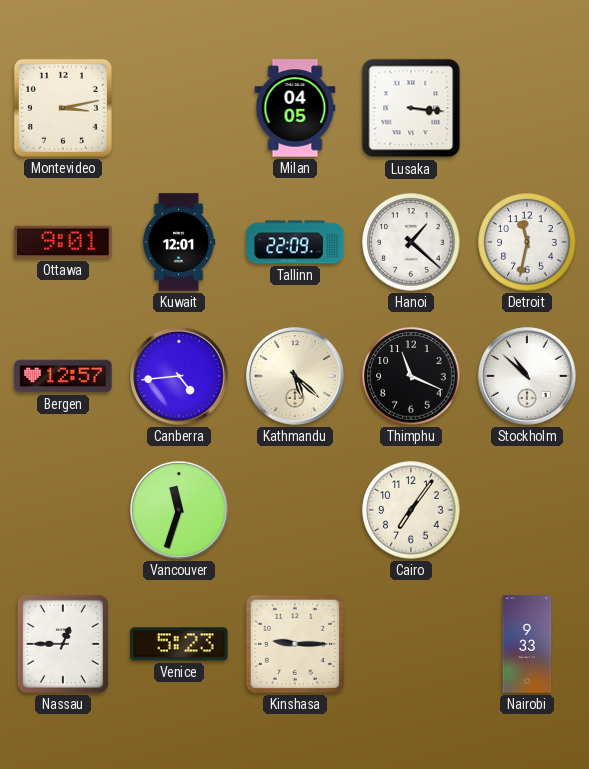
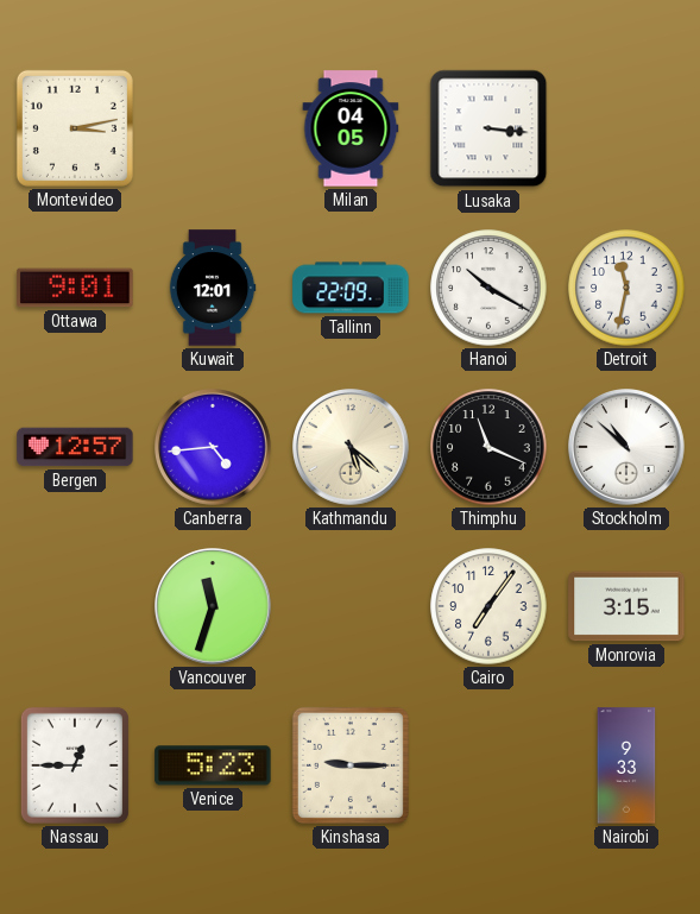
Hanoi: 1:22 -> 10:20
Monrovia: none -> 3:15
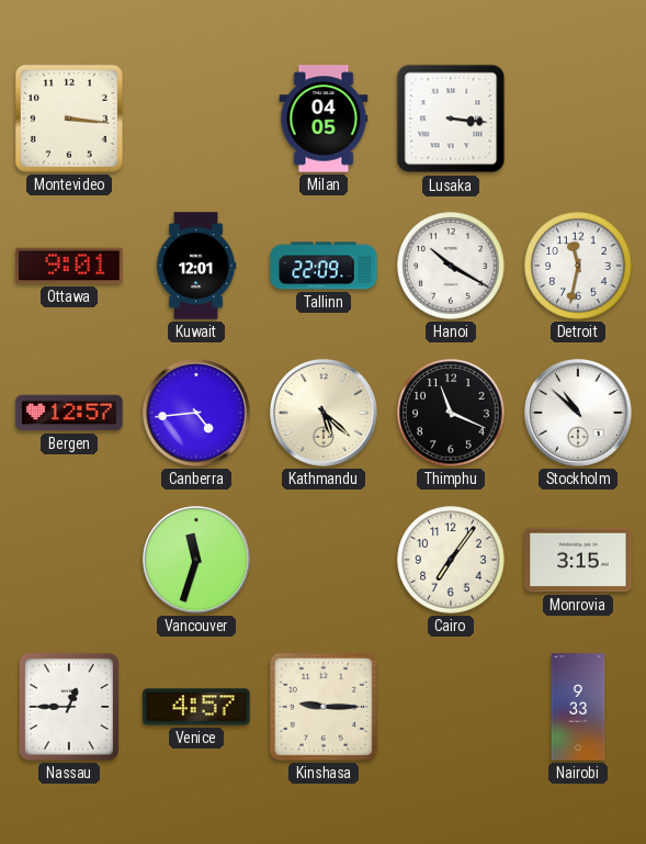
Montevideo: 3:13 -> 3:16
Venice: 5:23 -> 4:57
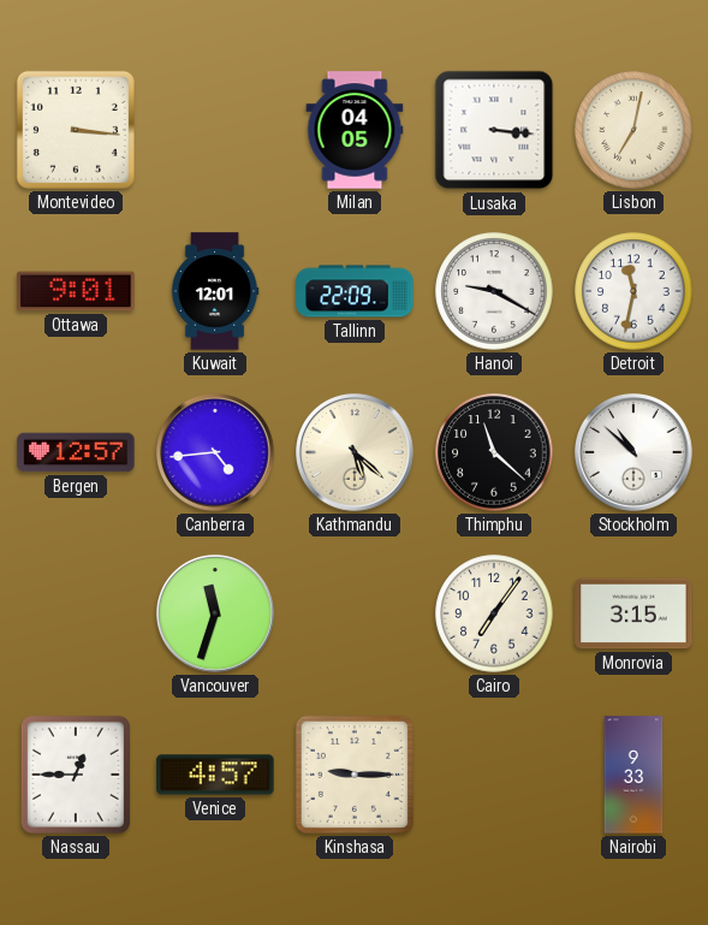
Lisbon: none -> 7:02
Hanoi: 10:20 -> 9:20
Thimphu: 11:19 -> 11:22
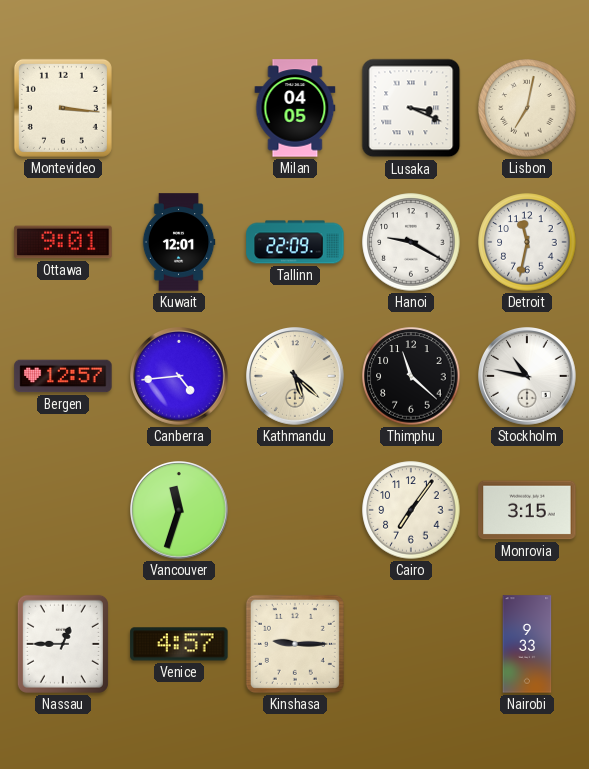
Lusaka: 3:16 -> 3:19
Stockholm: 10:52 -> 10:47
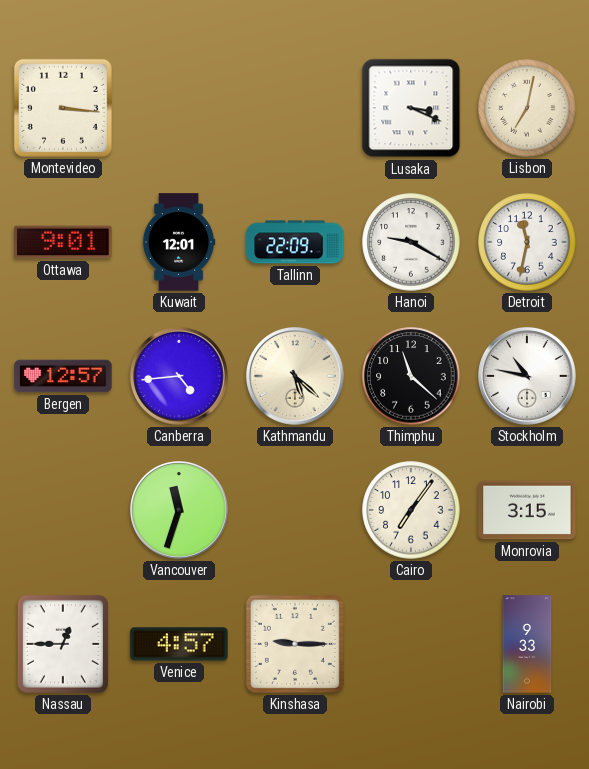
Milan: 04:05 -> none
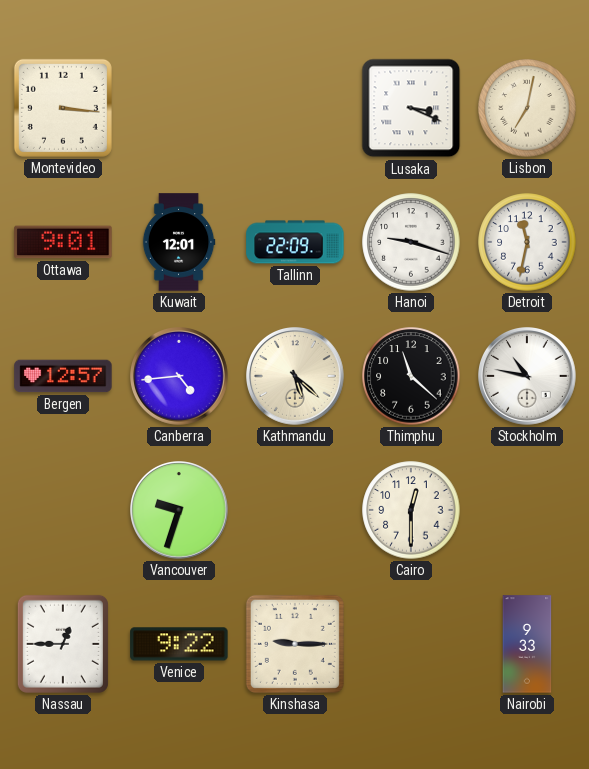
Hanoi: 9:20 -> 9:18
Vancouver: 11:33 -> 9:33
Cairo: 7:06 -> 12:30
Monrovia: 3:15 -> none
Venice: 4:57 -> 9:22
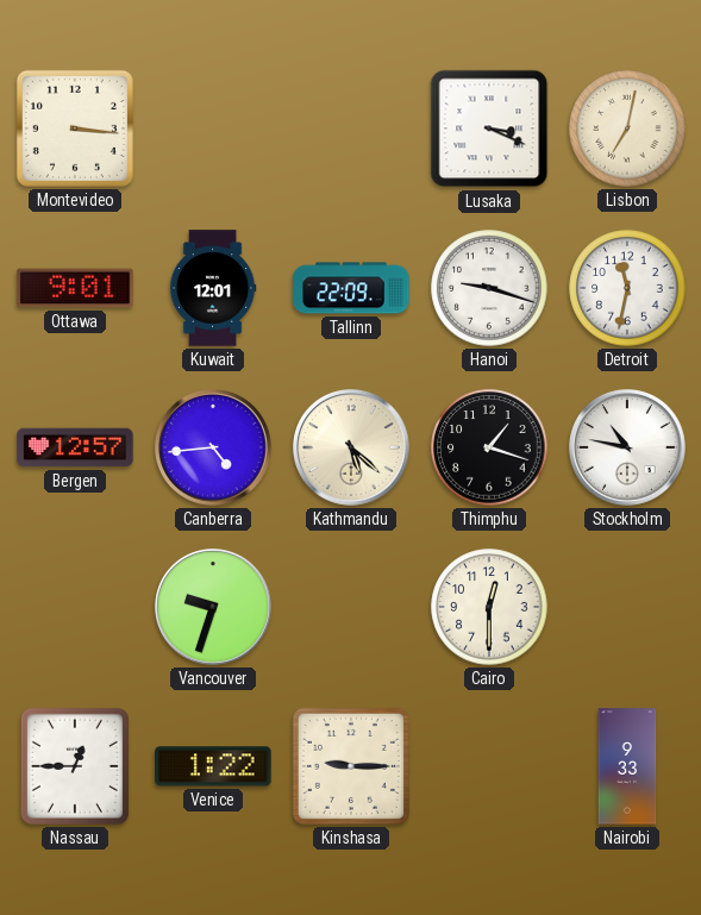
Thimphu: 11:22 -> 1:18
Venice: 9:22 -> 1:22
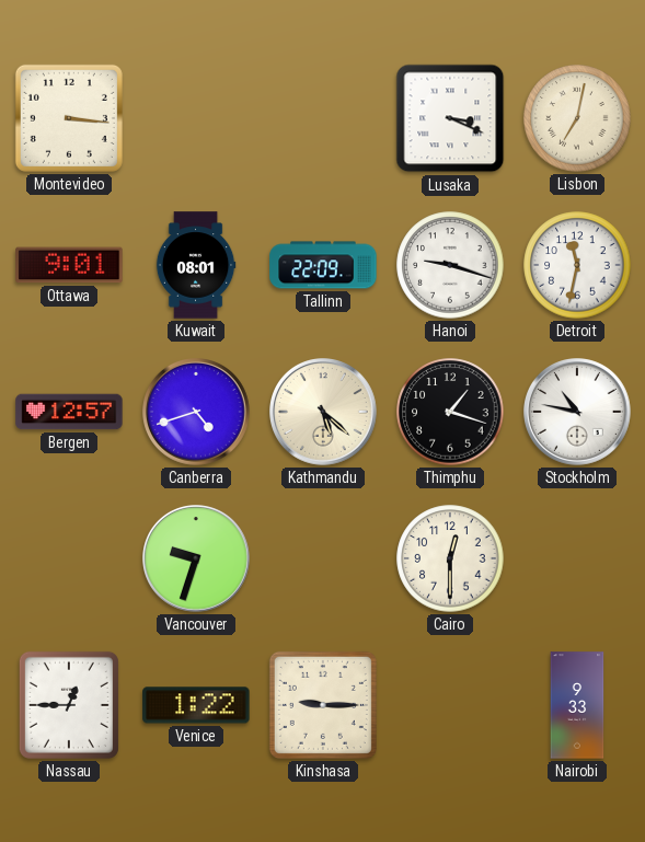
Kuwait: 12:01 -> 08:01
Canberra: 4:44 -> 4:42
